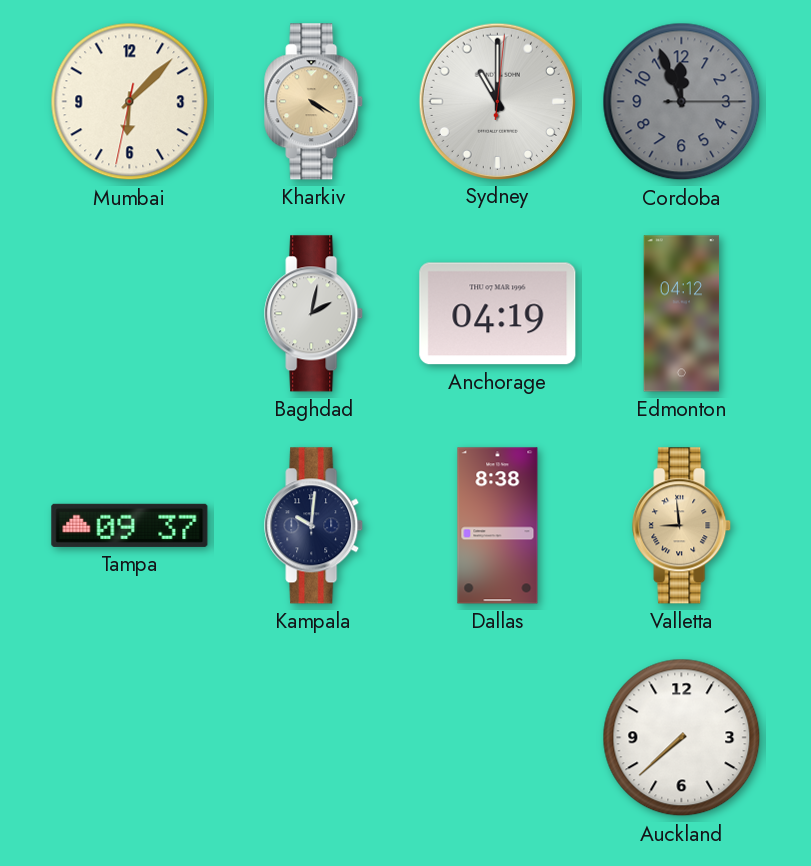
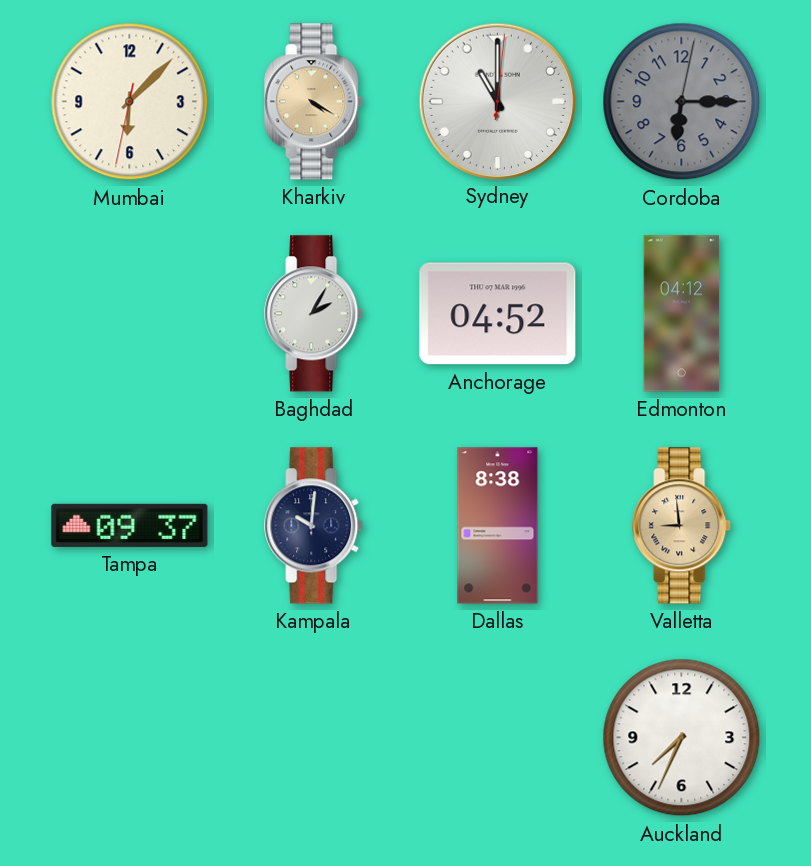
Cordoba: 11:56 -> 6:15
Baghdad: 2:02 -> 2:05
Anchorage: 04:19 -> 04:52
Auckland: 7:38 -> 7:34
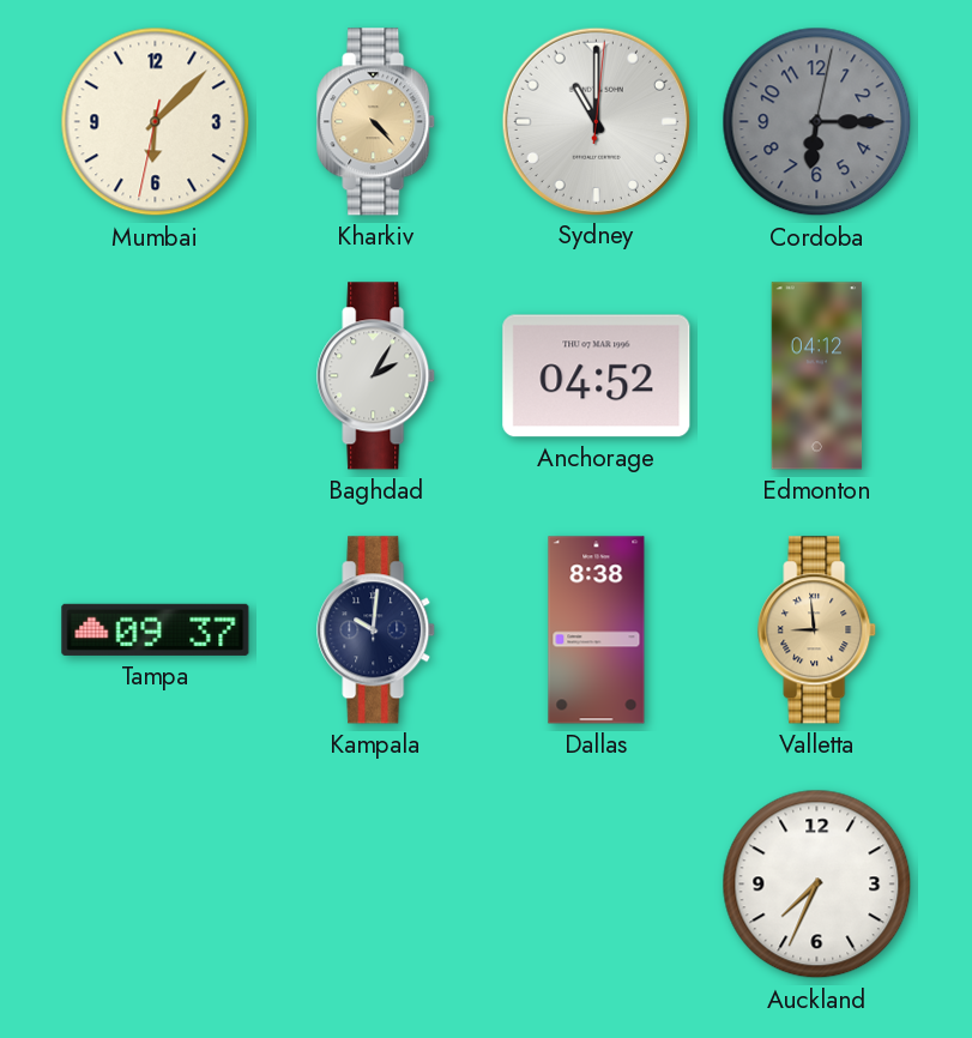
Kharkiv: 4:20 -> 4:23
